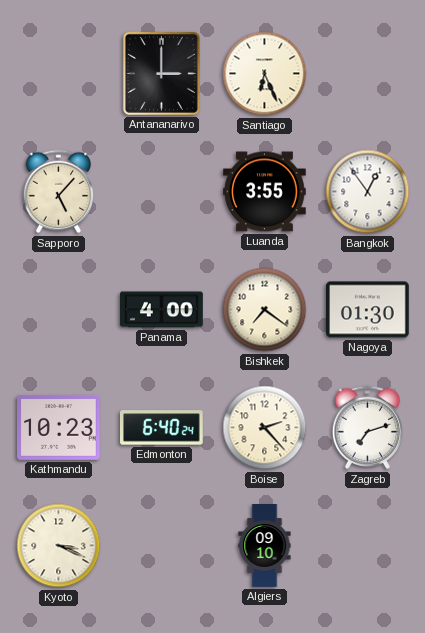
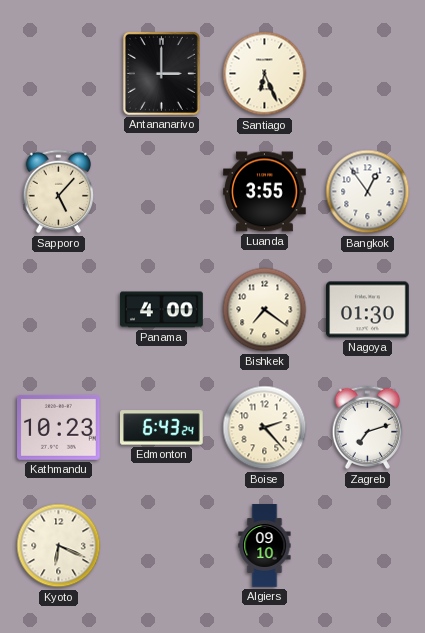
Edmonton: 6:40 -> 6:43
Kyoto: 3:19 -> 6:19
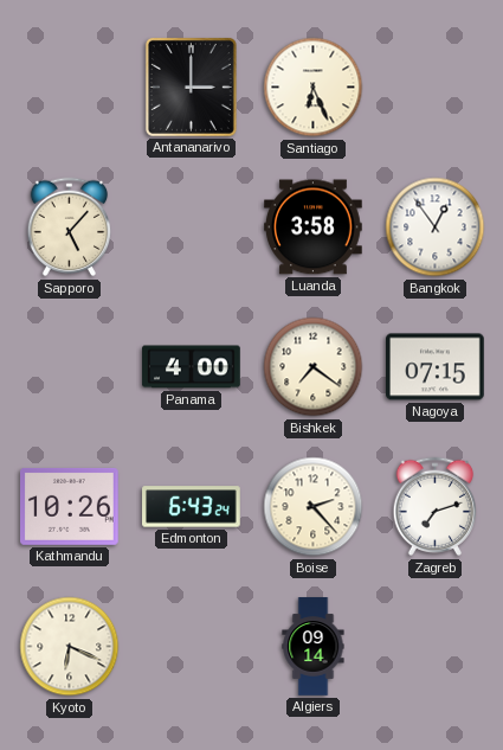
Luanda: 3:55 -> 3:58
Nagoya: 01:30 -> 07:15
Kathmandu: 10:23 -> 10:26
Algiers: 09:10 -> 09:14
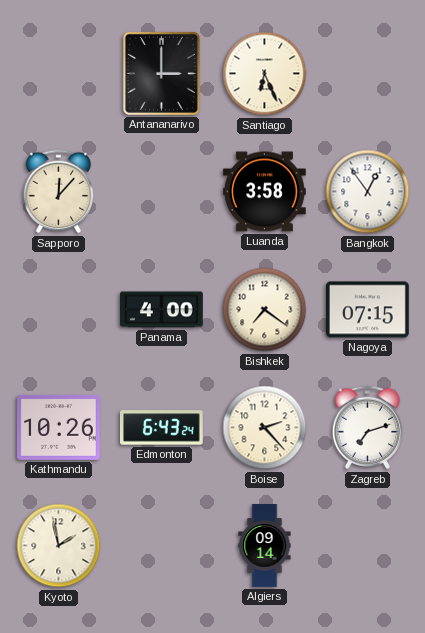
Sapporo: 5:07 -> 12:07
Kyoto: 6:19 -> 1:58
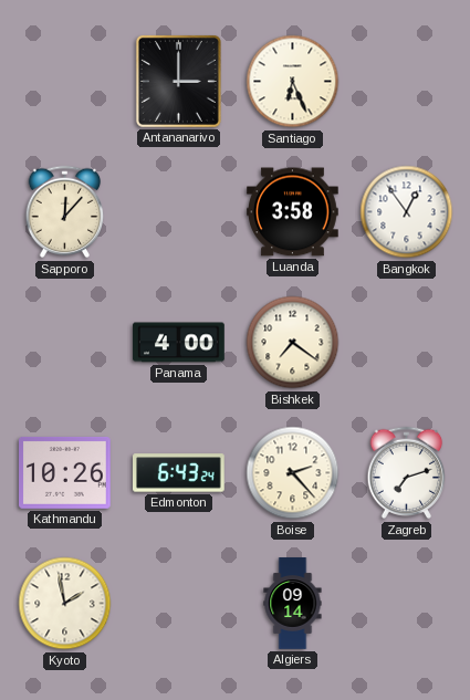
Nagoya: 07:15 -> none
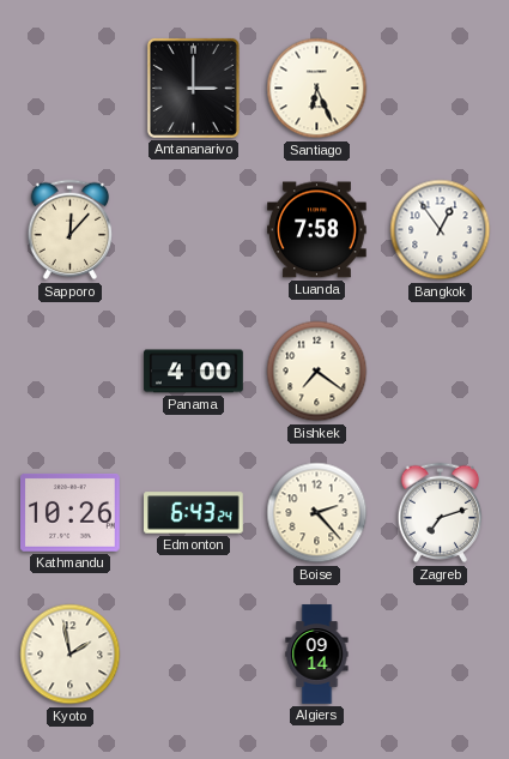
Luanda: 3:58 -> 7:58
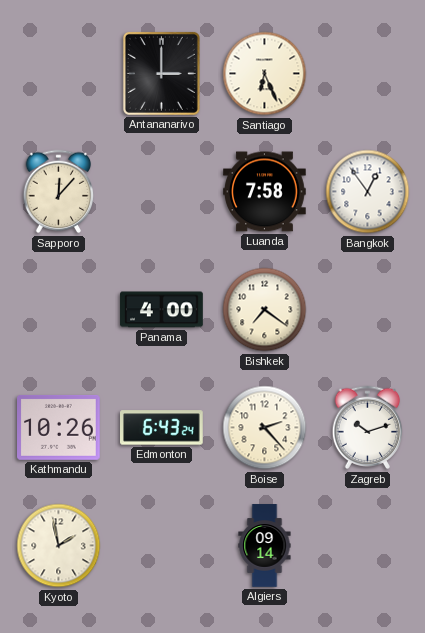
Zagreb: 7:12 -> 10:12
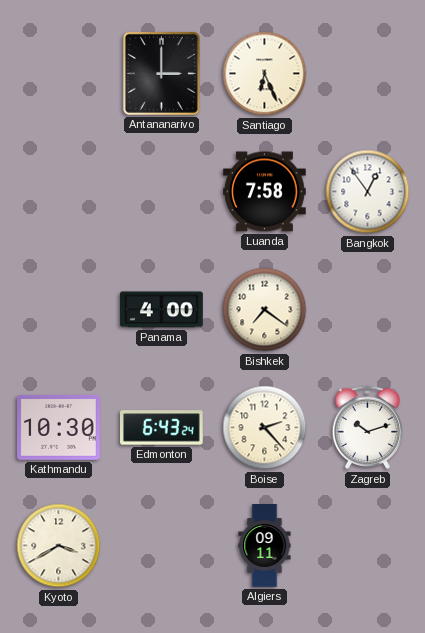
Sapporo: 12:07 -> none
Kathmandu: 10:26 -> 10:30
Kyoto: 1:58 -> 3:40
Algiers: 09:14 -> 09:11
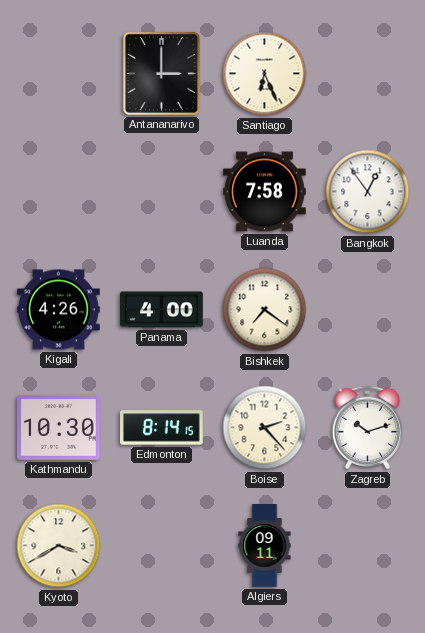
Kigali: none -> 4:26
Edmonton: 6:43 -> 8:14
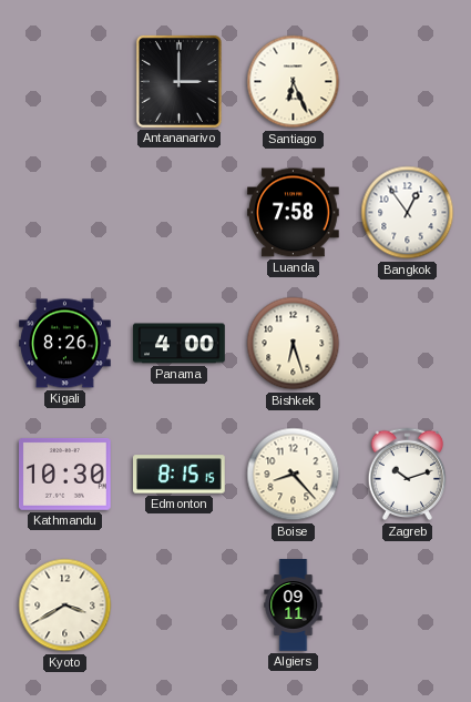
Kigali: 4:26 -> 8:26
Bishkek: 7:21 -> 6:27
Edmonton: 8:14 -> 8:15
Boise: 2:23 -> 8:23
